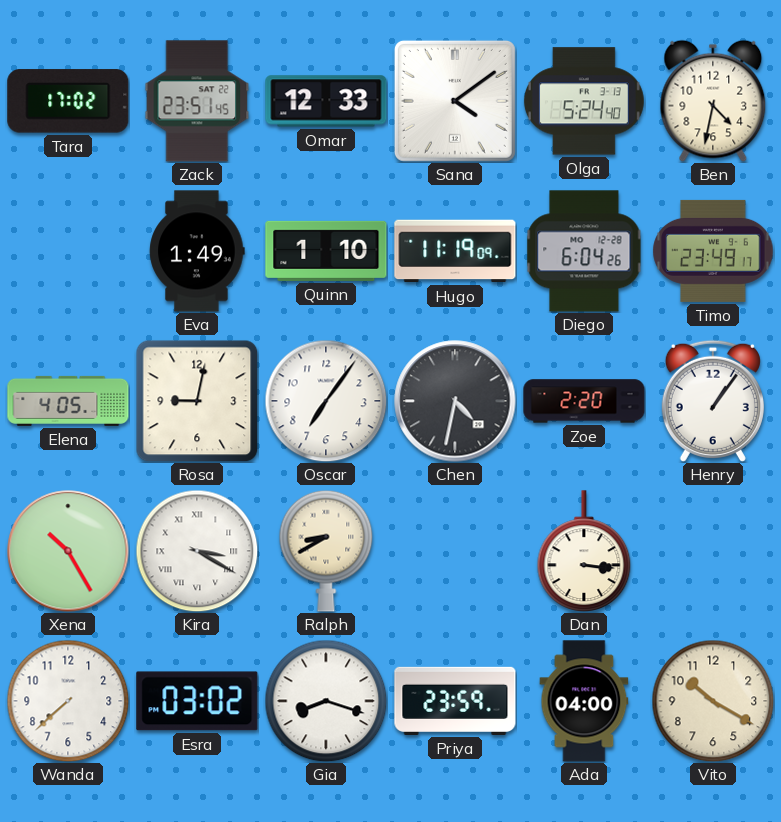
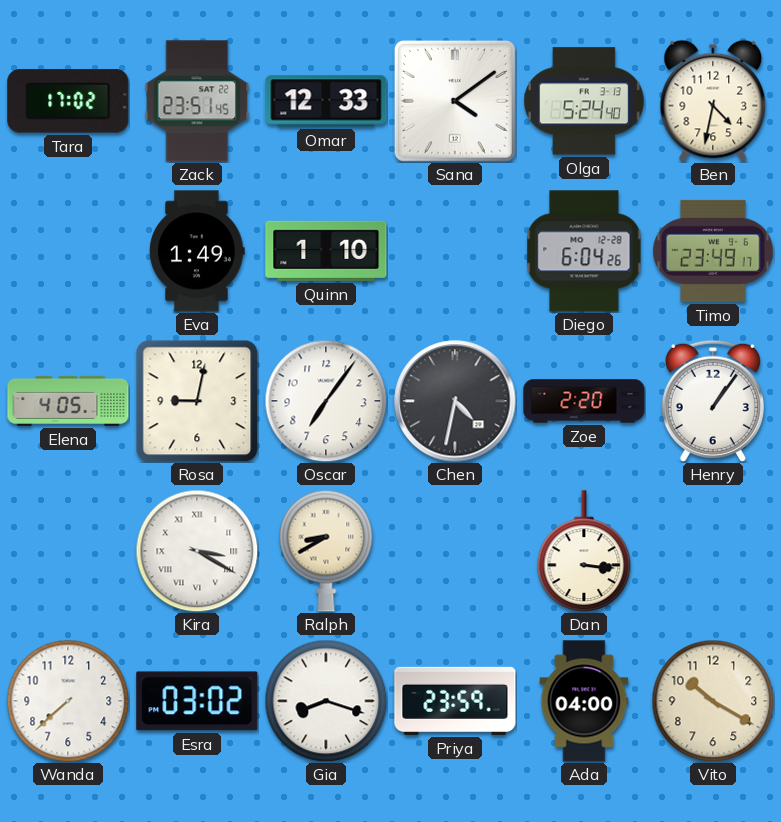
Hugo: 11:19 -> none
Xena: 10:25 -> none
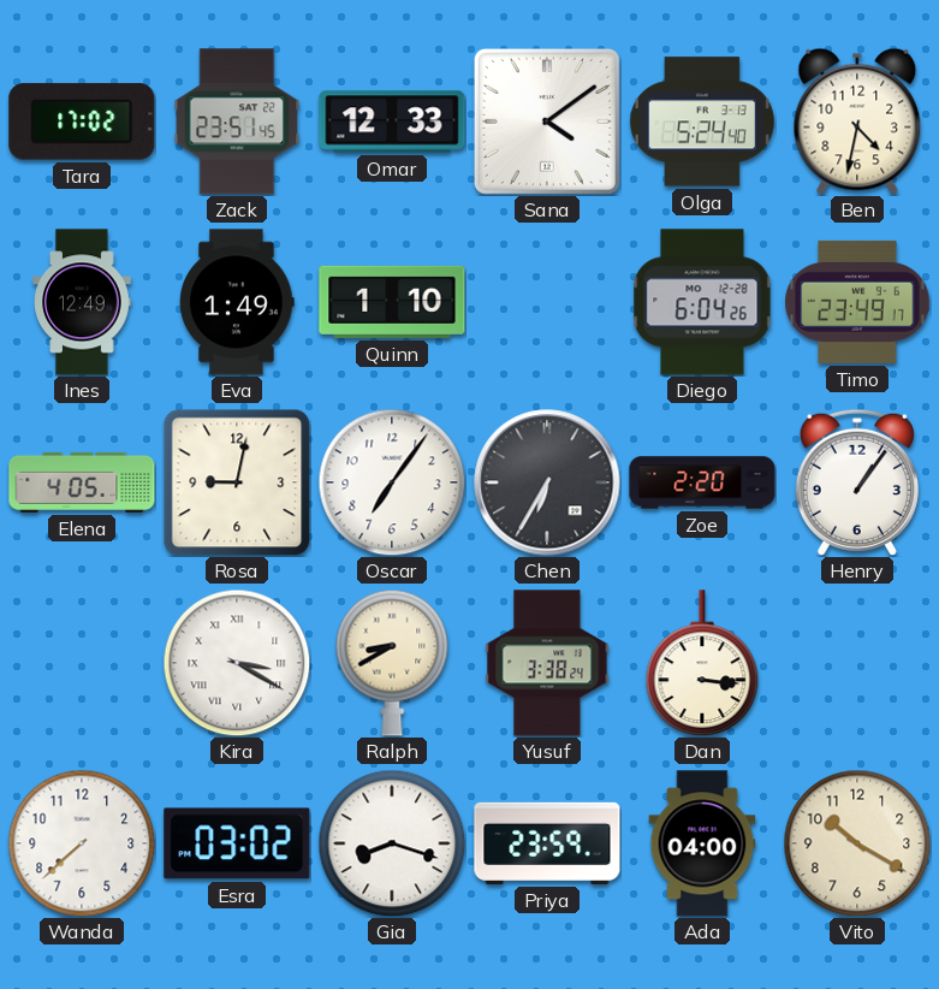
Ines: none -> 12:49
Chen: 4:32 -> 6:35
Yusuf: none -> 3:38
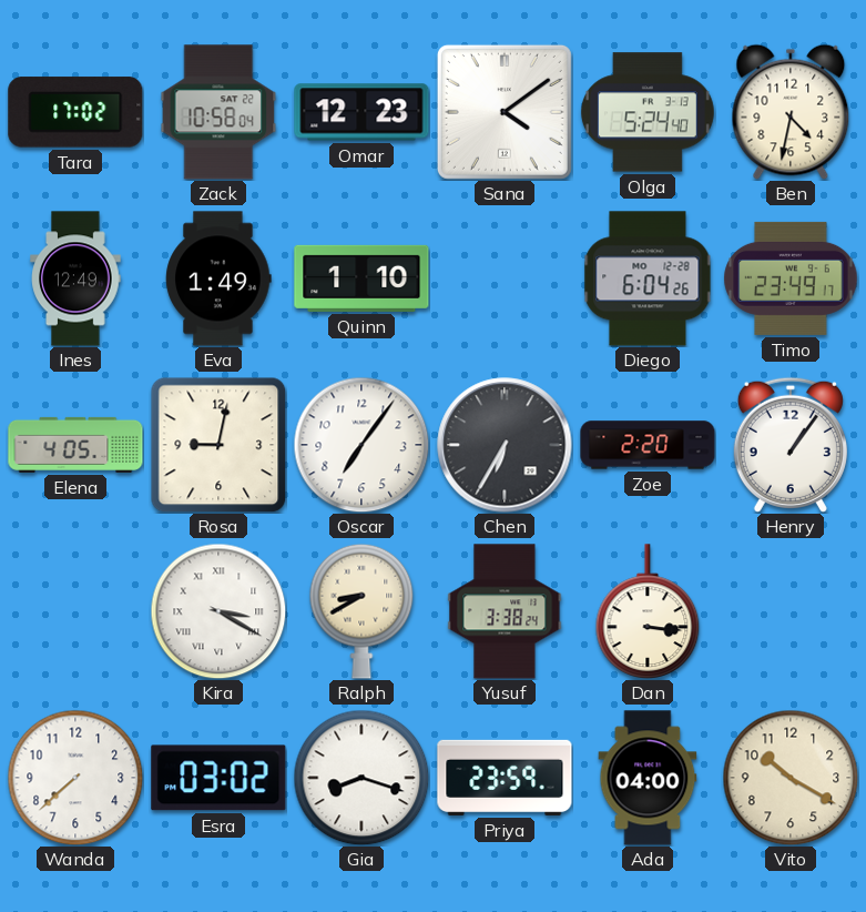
Zack: 23:51 -> 10:58
Omar: 12:33 -> 12:23
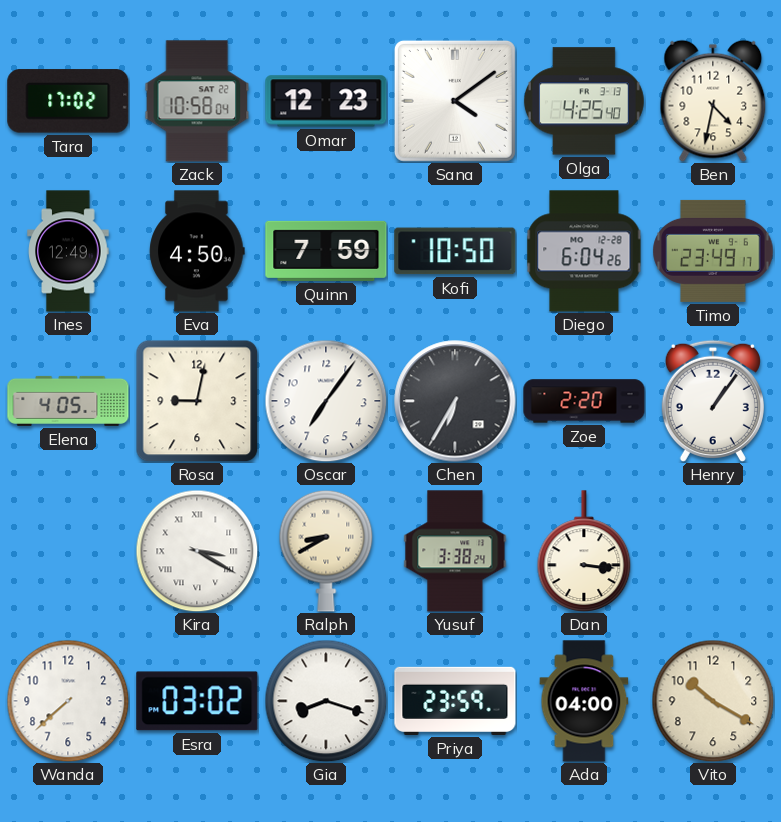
Olga: 5:24 -> 4:25
Eva: 1:49 -> 4:50
Quinn: 1:10 -> 7:59
Kofi: none -> 10:50
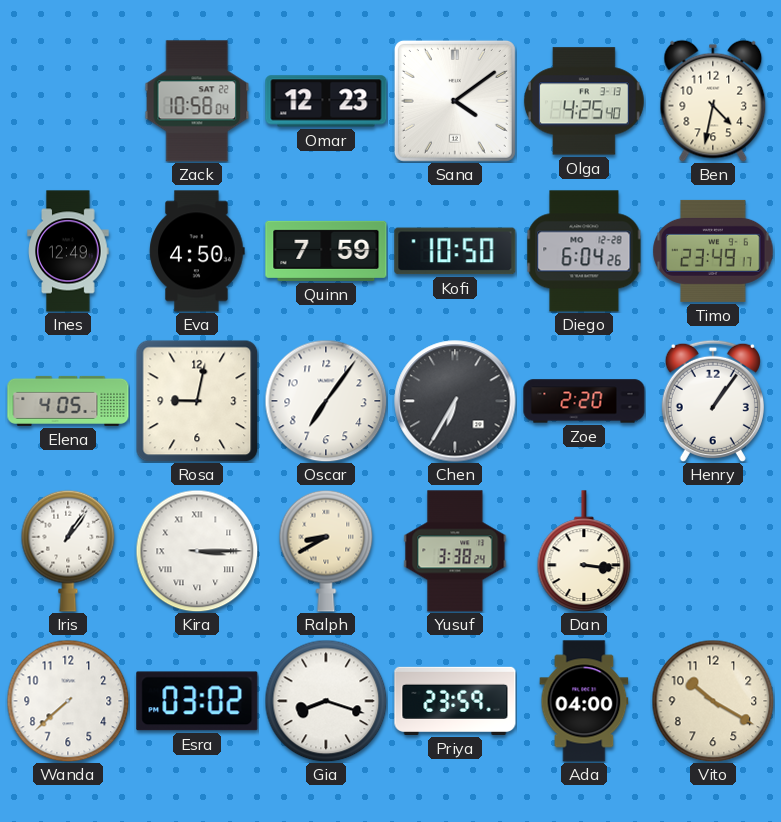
Tara: 17:02 -> none
Iris: none -> 1:06
Kira: 3:20 -> 3:15
